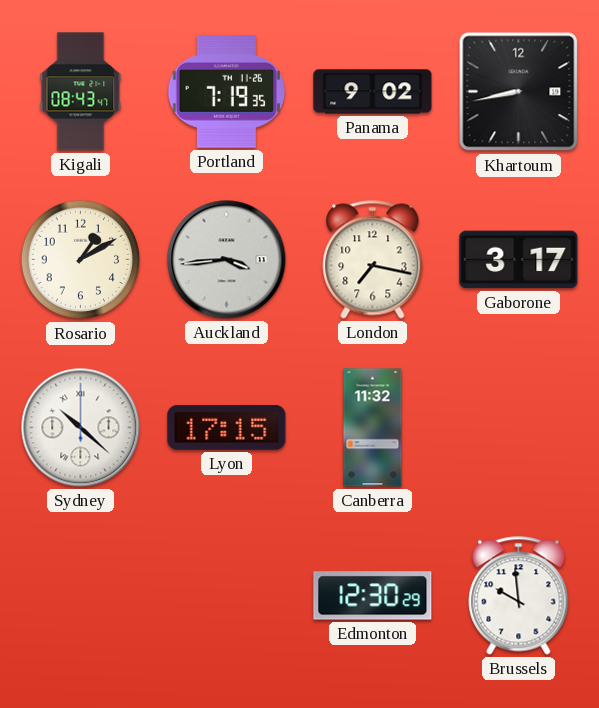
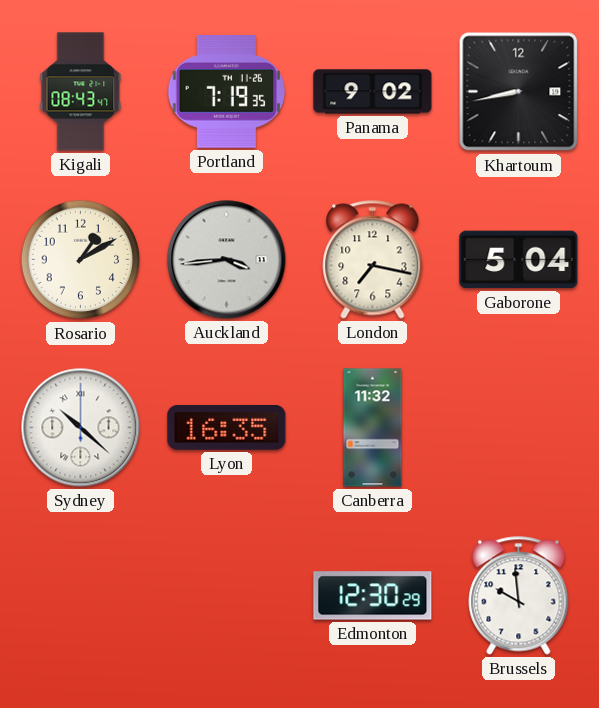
Gaborone: 3:17 -> 5:04
Lyon: 17:15 -> 16:35
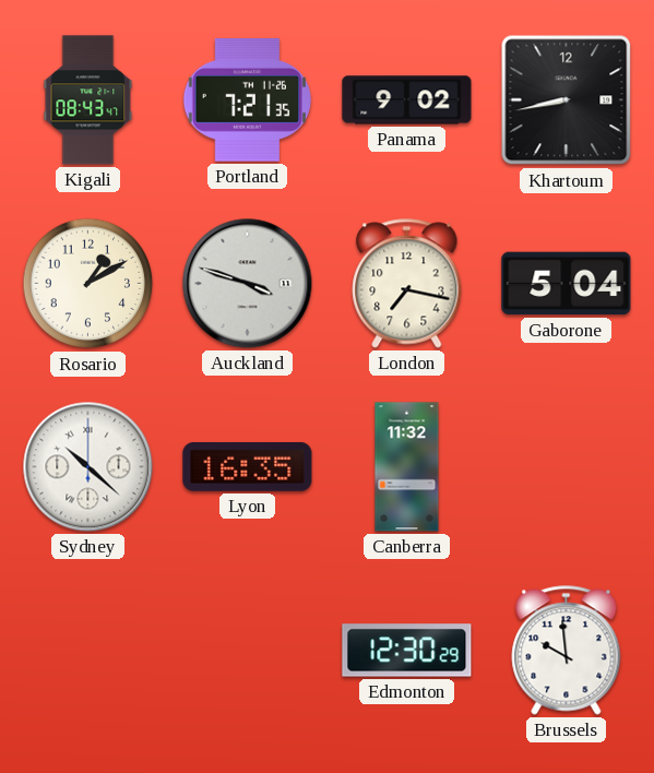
Portland: 7:19 -> 7:21
Auckland: 3:44 -> 3:48
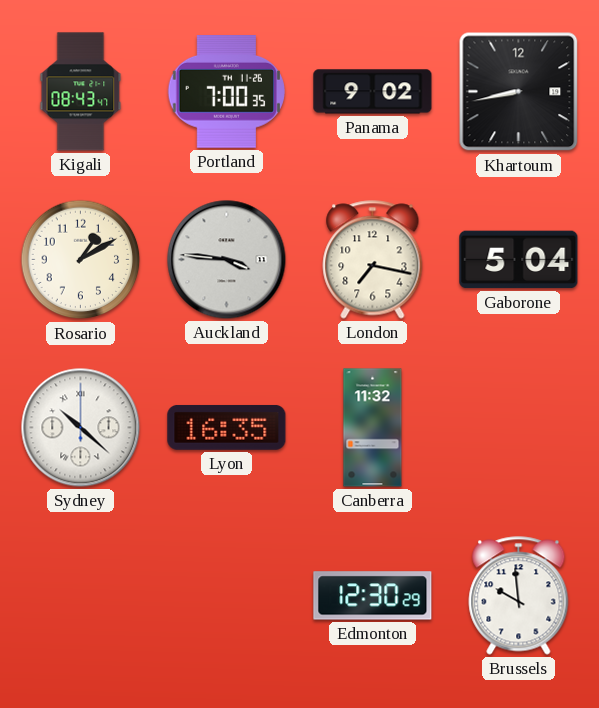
Portland: 7:21 -> 7:00
Auckland: 3:48 -> 3:46
